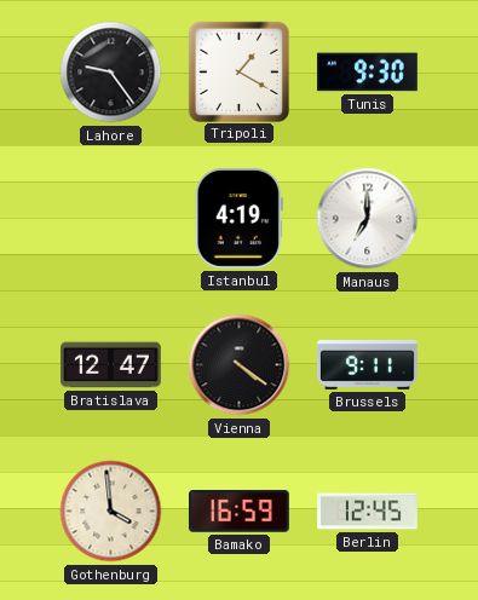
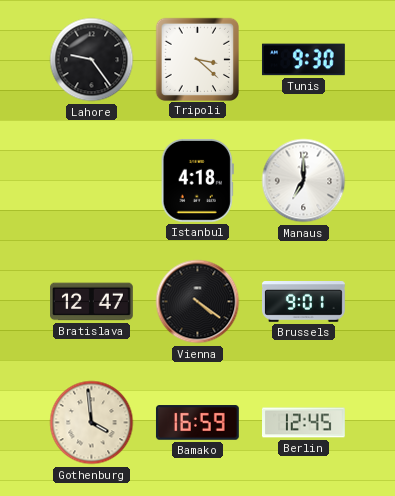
Tripoli: 1:20 -> 3:22
Istanbul: 4:19 -> 4:18
Brussels: 9:11 -> 9:01
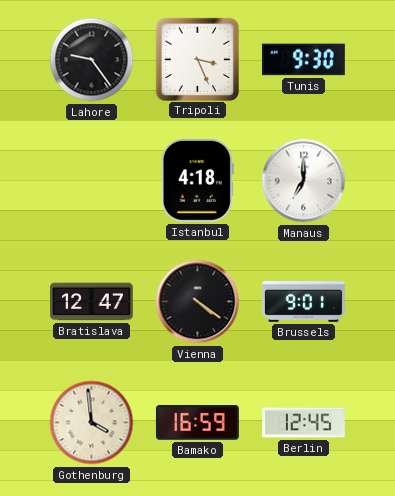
Tripoli: 3:22 -> 3:26
